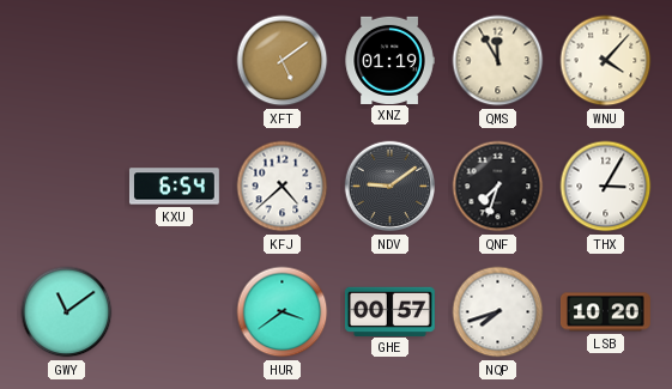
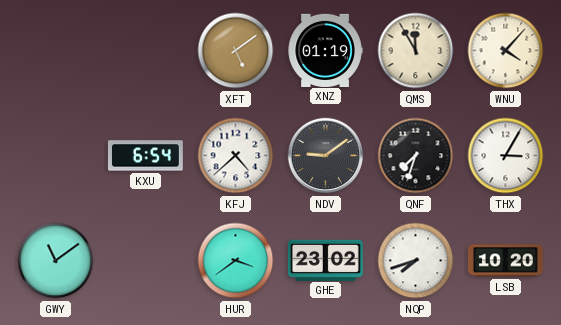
GHE: 00:57 -> 23:02
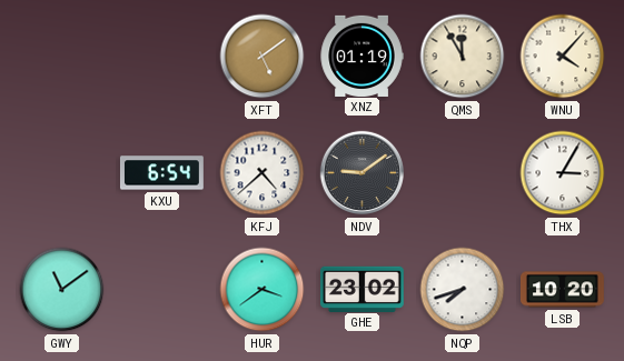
QNF: 7:33 -> none
